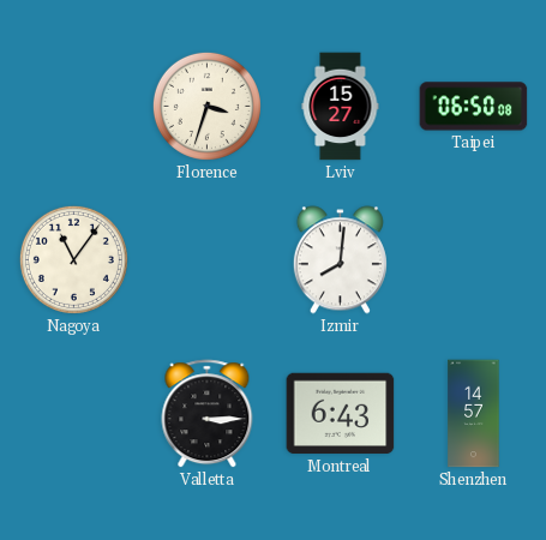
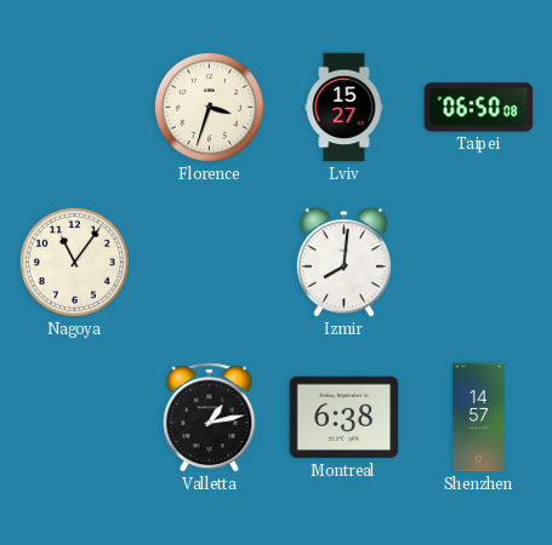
Valletta: 3:15 -> 1:13
Montreal: 6:43 -> 6:38
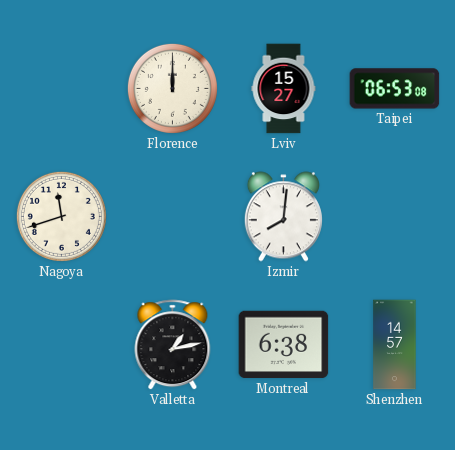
Florence: 3:33 -> 12:00
Taipei: 06:50 -> 06:53
Nagoya: 11:06 -> 11:42
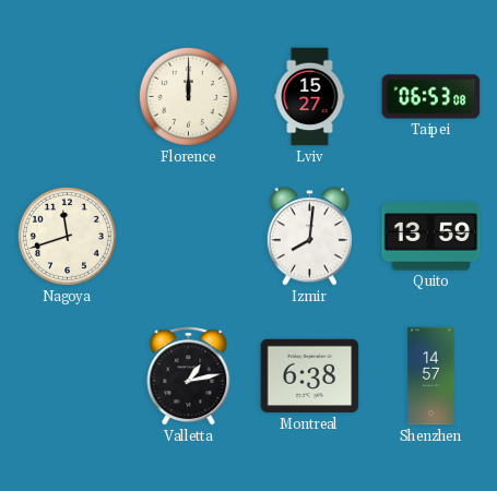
Quito: none -> 13:59
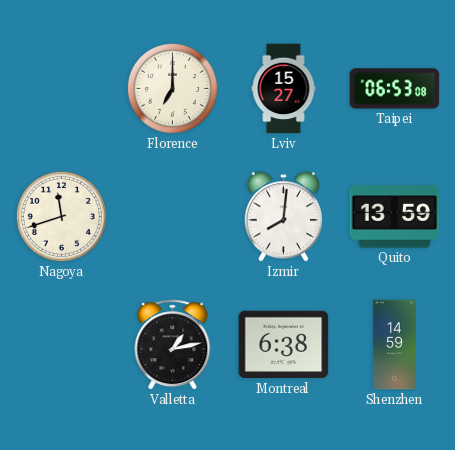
Florence: 12:00 -> 7:00
Shenzhen: 14:57 -> 14:59
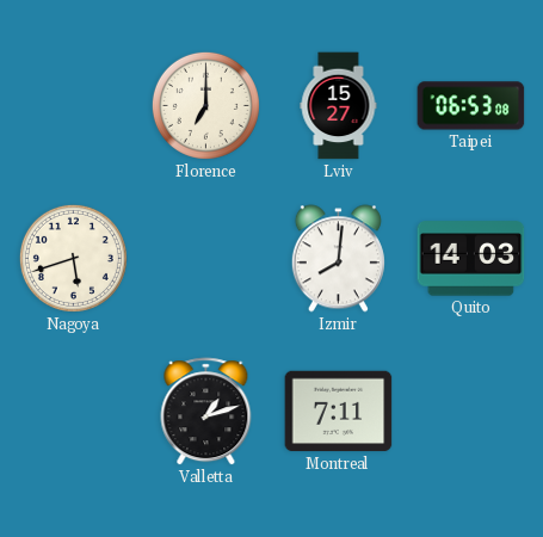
Nagoya: 11:42 -> 5:42
Quito: 13:59 -> 14:03
Valletta: 1:13 -> 1:12
Montreal: 6:38 -> 7:11
Shenzhen: 14:59 -> none
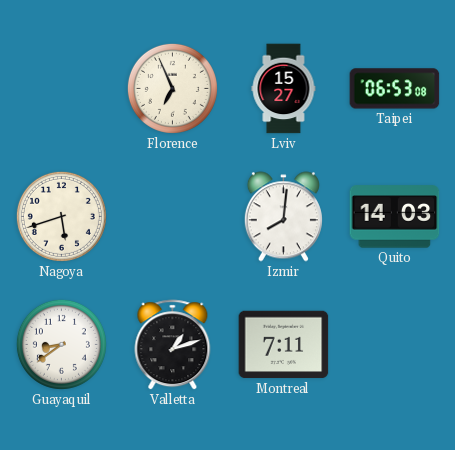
Florence: 7:00 -> 6:56
Guayaquil: none -> 8:39
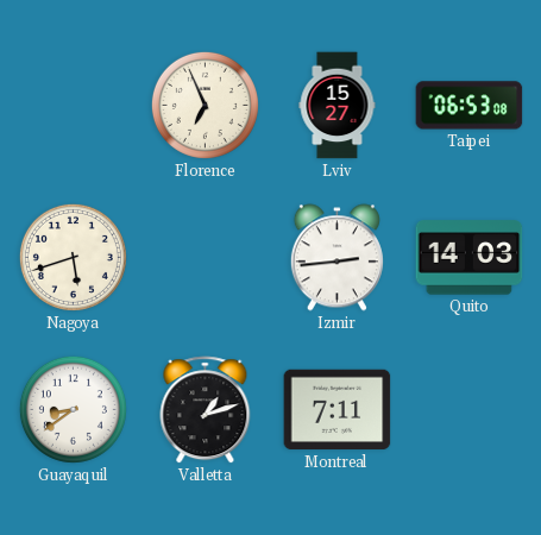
Izmir: 8:01 -> 2:44
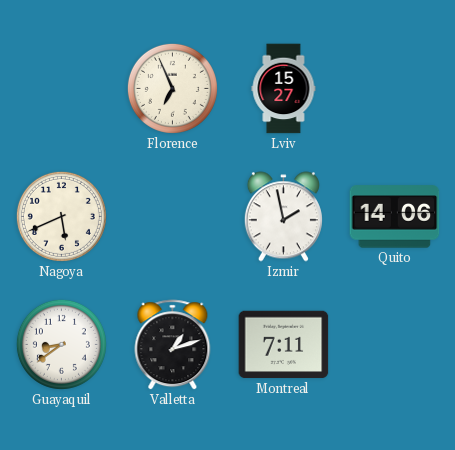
Taipei: 06:53 -> none
Nagoya: 5:42 -> 5:41
Izmir: 2:44 -> 1:58
Quito: 14:03 -> 14:06
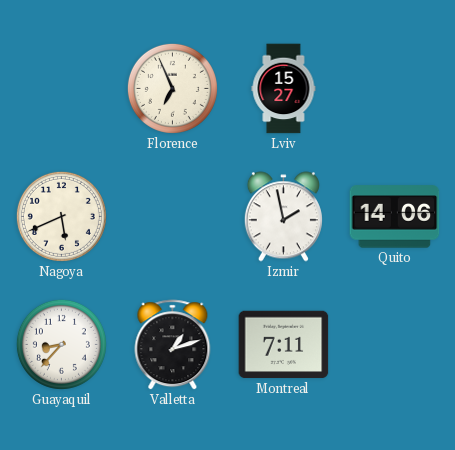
Guayaquil: 8:39 -> 8:37
